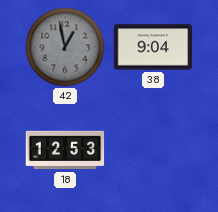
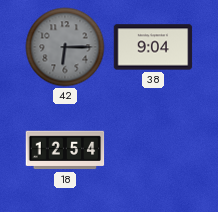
42: 12:58 -> 6:15
18: 12:53 -> 12:54
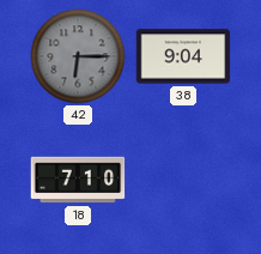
18: 12:54 -> 7:10
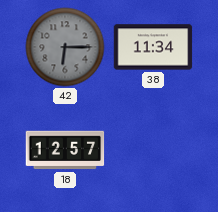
38: 9:04 -> 11:34
18: 7:10 -> 12:57
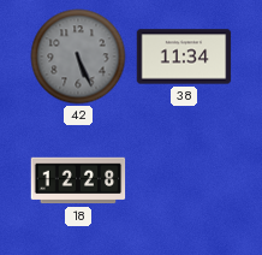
42: 6:15 -> 5:26
18: 12:57 -> 12:28
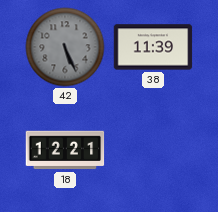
38: 11:34 -> 11:39
18: 12:28 -> 12:21
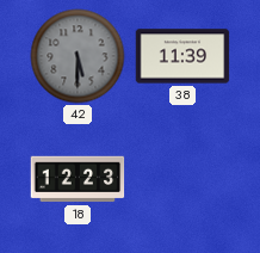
42: 5:26 -> 5:30
18: 12:21 -> 12:23
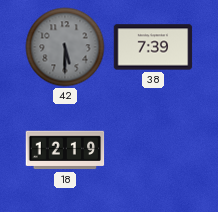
38: 11:39 -> 7:39
18: 12:23 -> 12:19
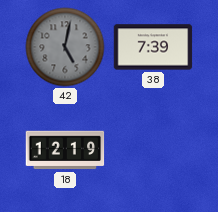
42: 5:30 -> 5:02
